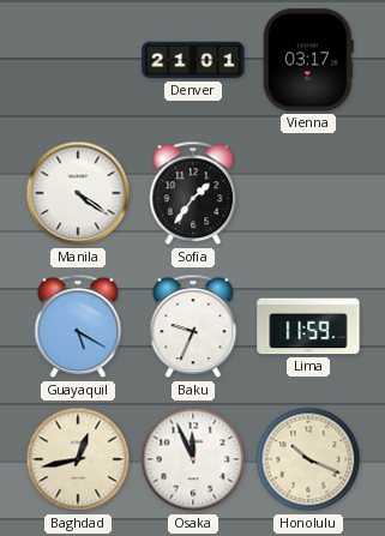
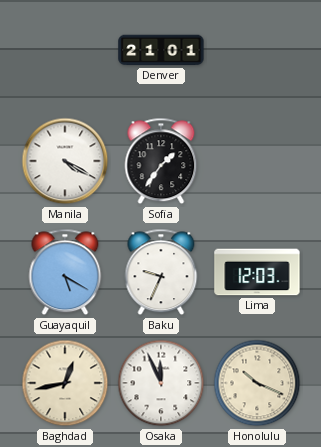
Vienna: 03:17 -> none
Manila: 4:21 -> 4:20
Lima: 11:59 -> 12:03
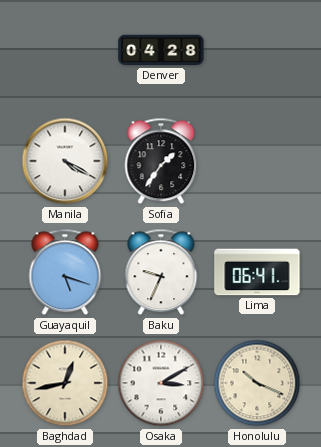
Denver: 21:01 -> 04:28
Guayaquil: 5:20 -> 5:18
Lima: 12:03 -> 06:41
Osaka: 11:56 -> 3:10
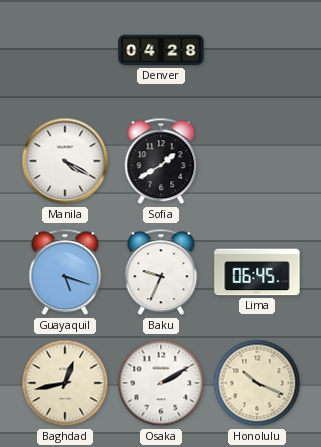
Sofia: 1:36 -> 1:40
Lima: 06:41 -> 06:45
Osaka: 3:10 -> 2:10
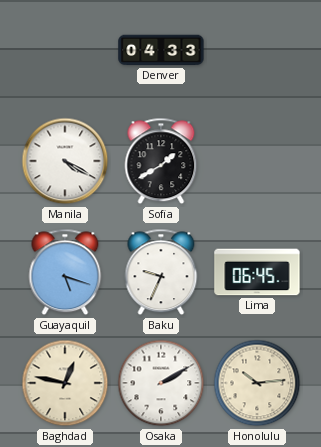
Denver: 04:28 -> 04:33
Baghdad: 12:43 -> 12:47
Honolulu: 10:19 -> 10:14
